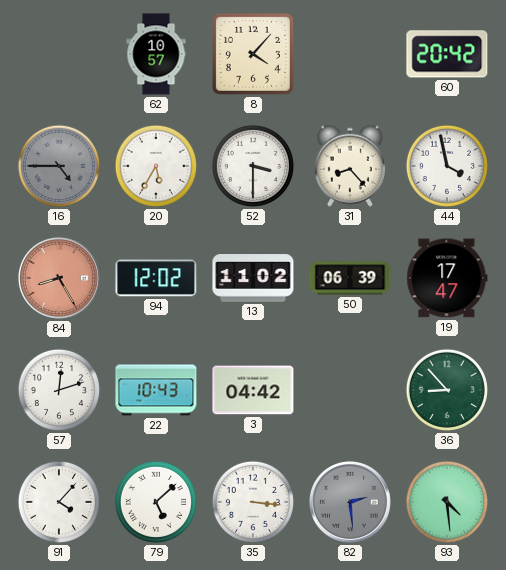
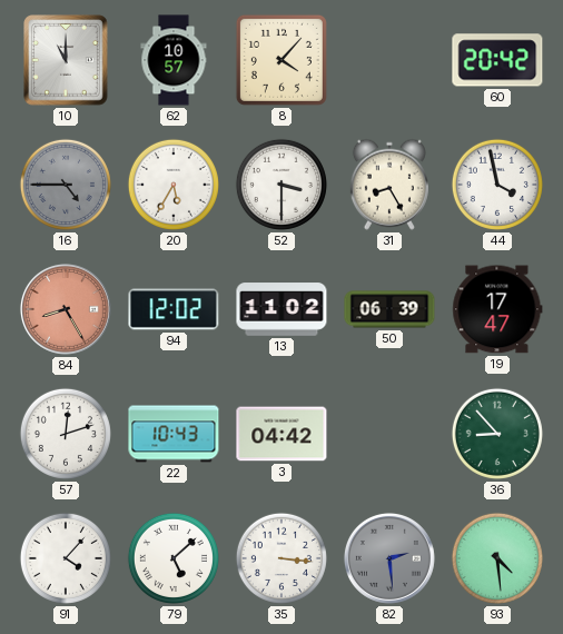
10: none -> 11:00
31: 8:23 -> 8:25
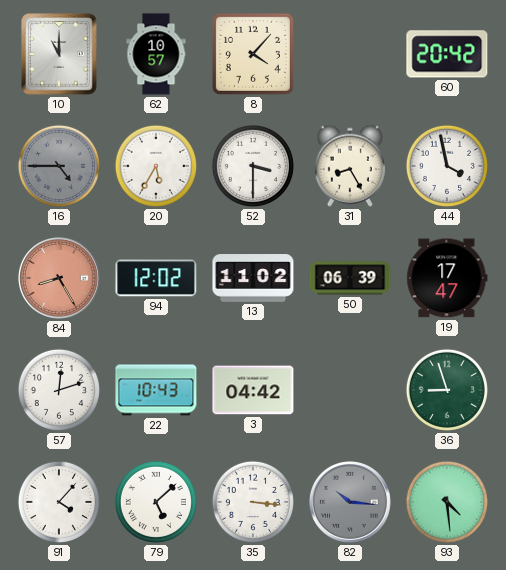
36: 8:53 -> 8:57
82: 2:29 -> 10:16
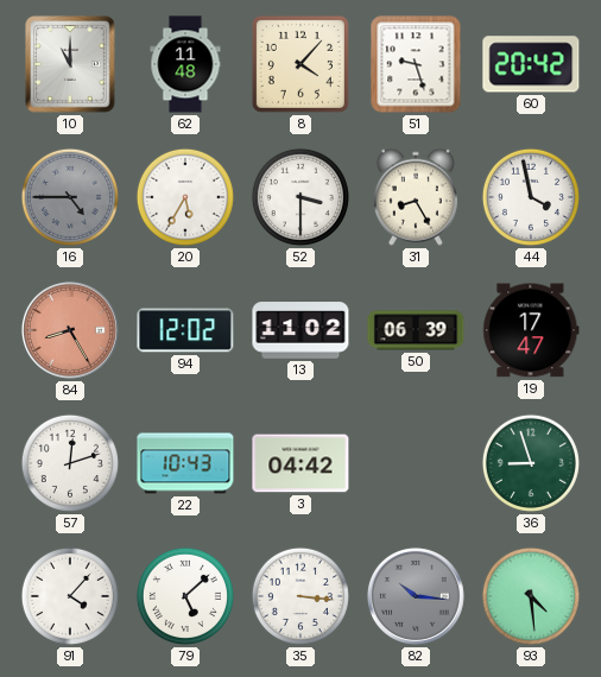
62: 10:57 -> 11:48
51: none -> 9:27
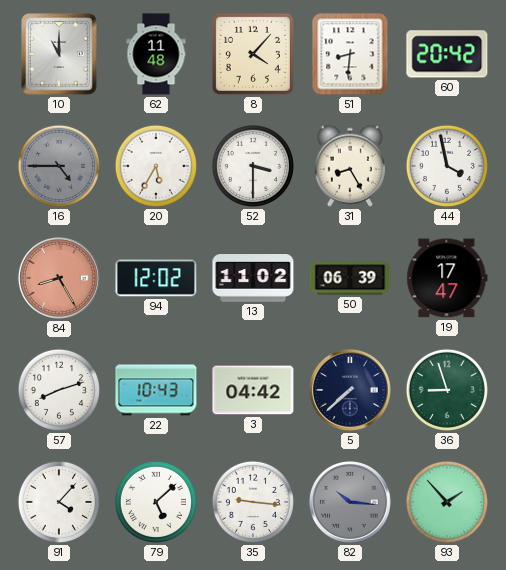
51: 9:27 -> 8:31
57: 12:12 -> 8:12
5: none -> 7:38
35: 3:16 -> 9:16
93: 4:29 -> 1:53
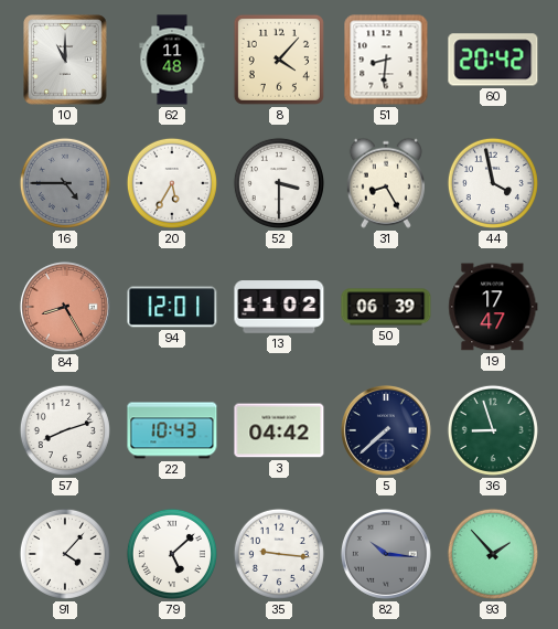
94: 12:02 -> 12:01
